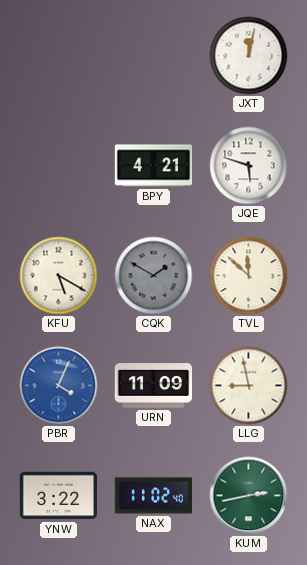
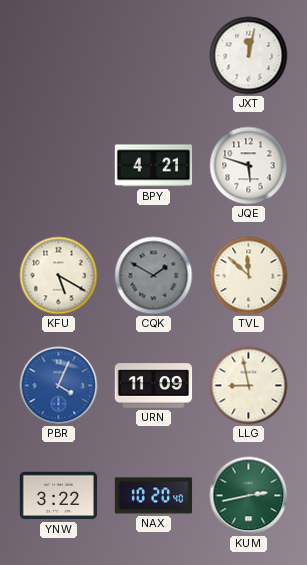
NAX: 11:02 -> 10:20
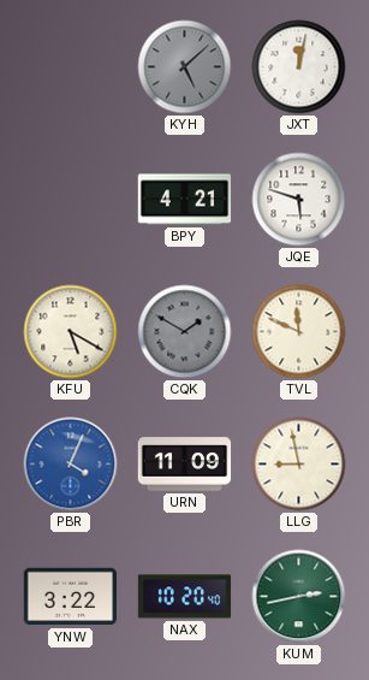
KYH: none -> 5:08
TVL: 11:52 -> 11:49
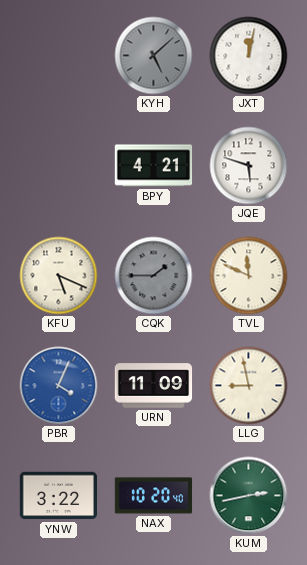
KFU: 5:20 -> 5:19
CQK: 1:50 -> 1:45
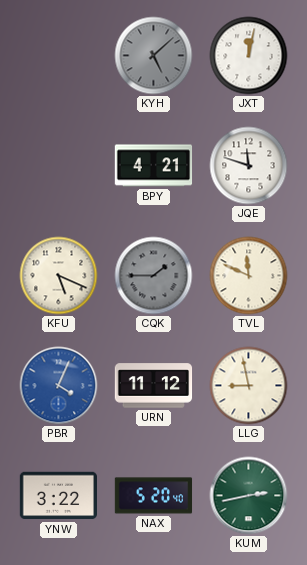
JQE: 5:48 -> 11:48
URN: 11:09 -> 11:12
NAX: 10:20 -> 5:20
